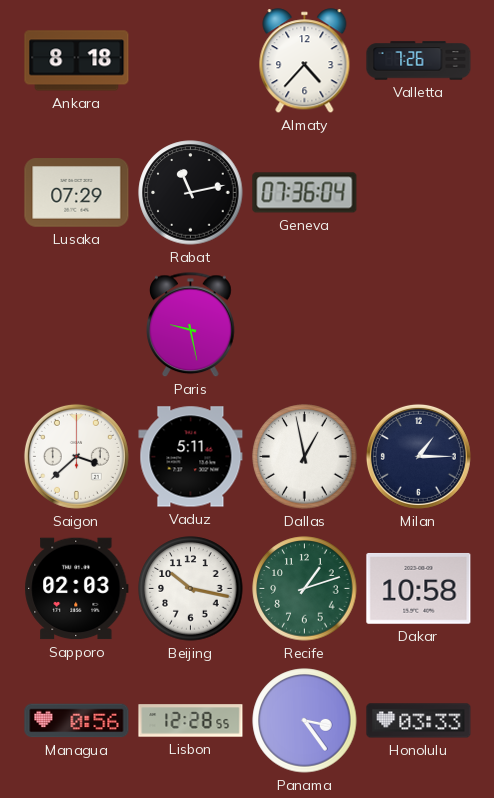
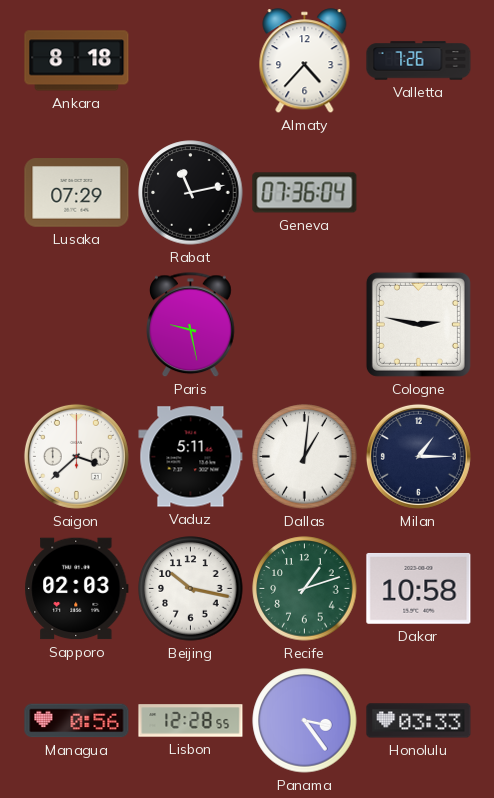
Cologne: none -> 2:47
Dallas: 12:58 -> 1:01
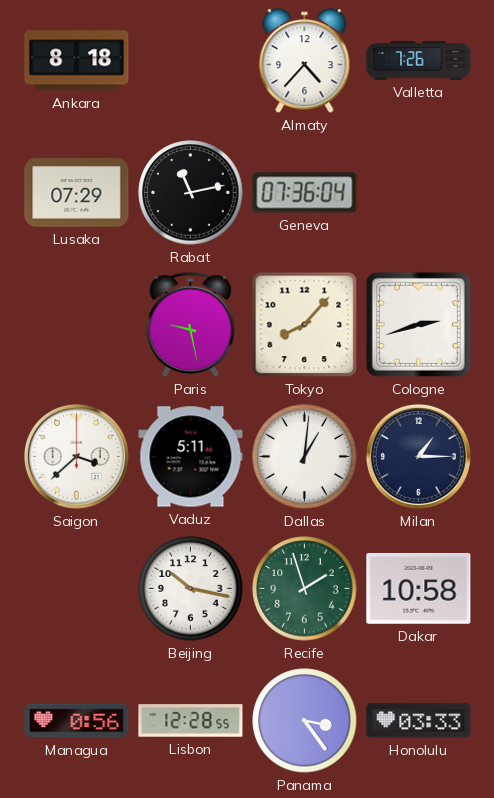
Tokyo: none -> 8:07
Cologne: 2:47 -> 2:42
Sapporo: 02:03 -> none
Recife: 1:12 -> 1:57
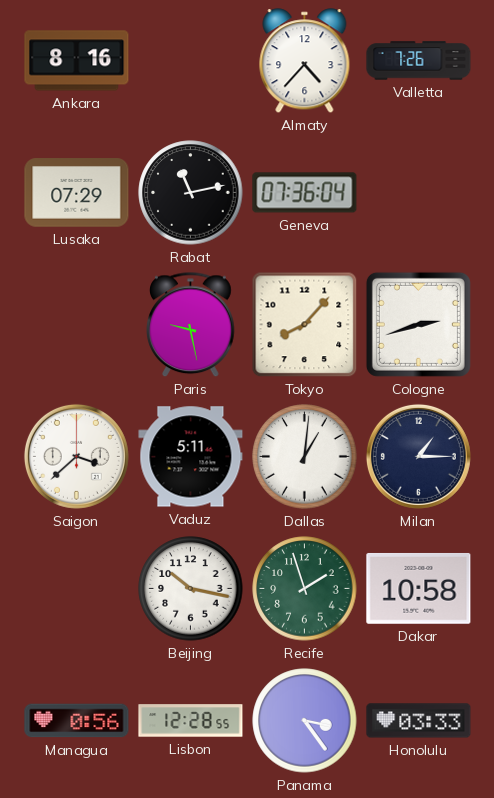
Ankara: 8:18 -> 8:16
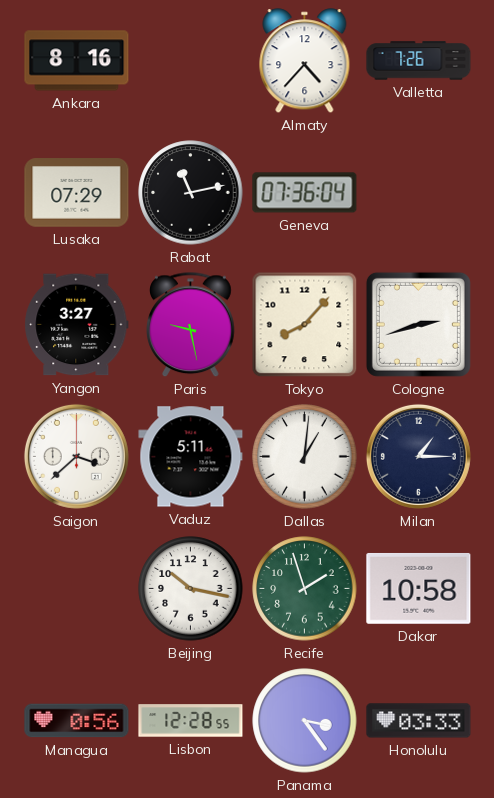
Yangon: none -> 3:27
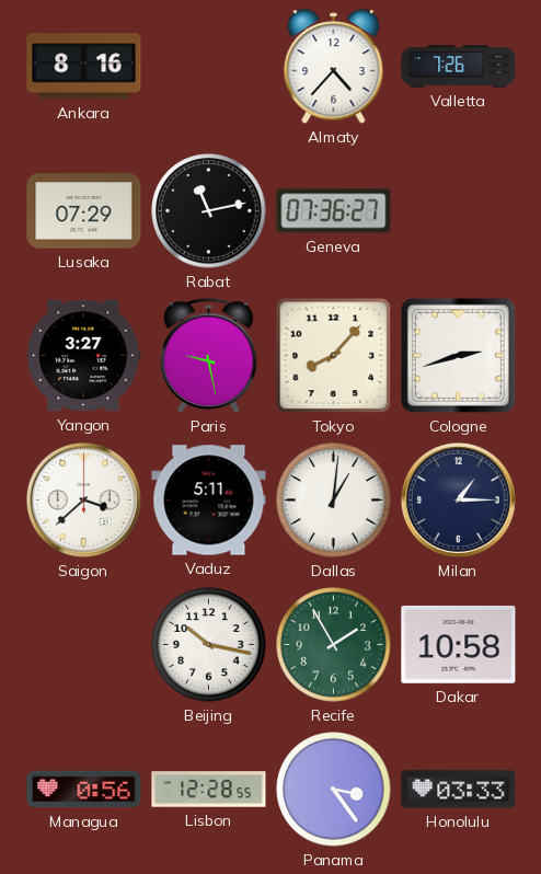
Geneva: 07:36:04 -> 07:36:27
Recife: 1:57 -> 1:55
